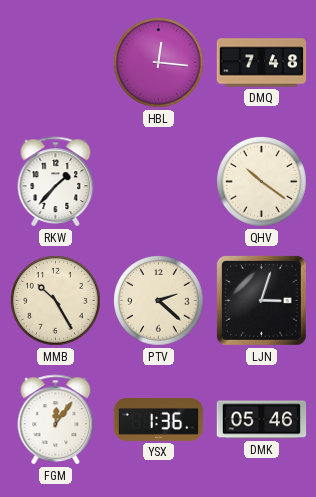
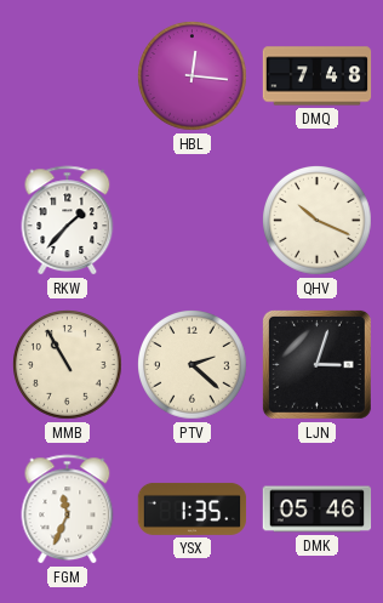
QHV: 10:21 -> 10:19
MMB: 10:25 -> 10:55
FGM: 12:06 -> 11:34
YSX: 1:36 -> 1:35
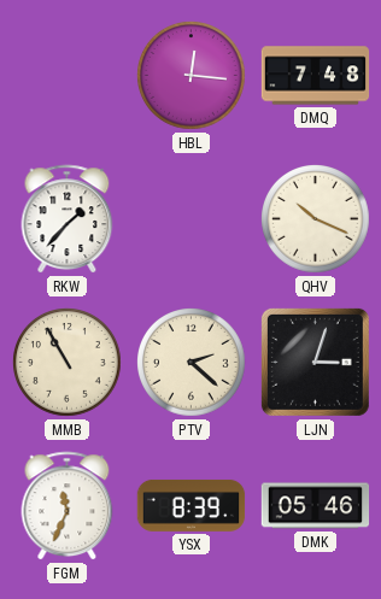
YSX: 1:35 -> 8:39
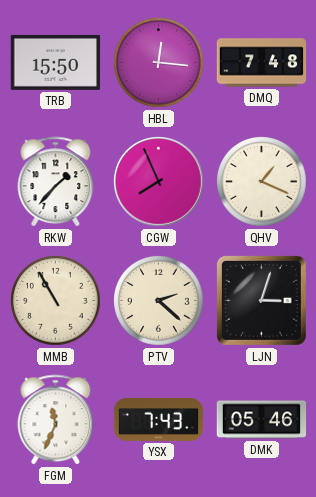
TRB: none -> 15:50
CGW: none -> 7:56
QHV: 10:19 -> 1:19
YSX: 8:39 -> 7:43
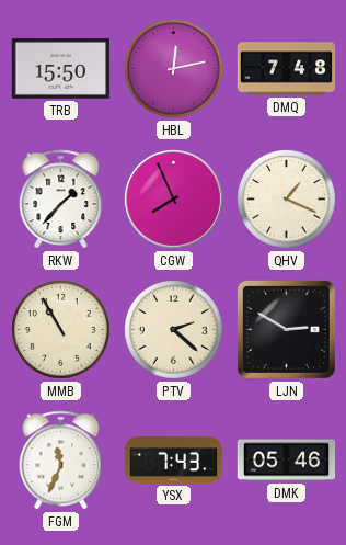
HBL: 12:16 -> 12:13
LJN: 3:03 -> 2:50
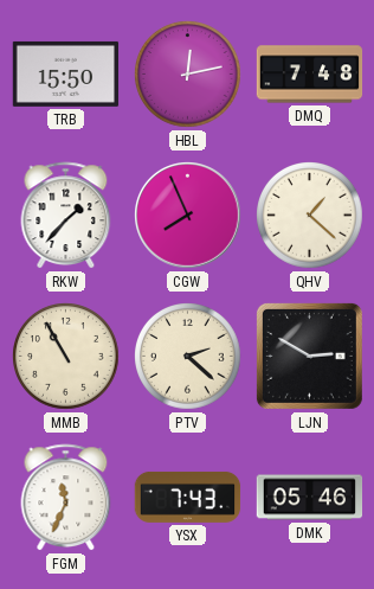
QHV: 1:19 -> 1:22
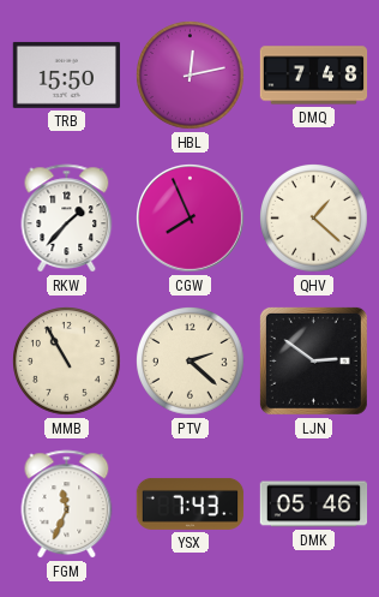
LJN: 2:50 -> 2:51
